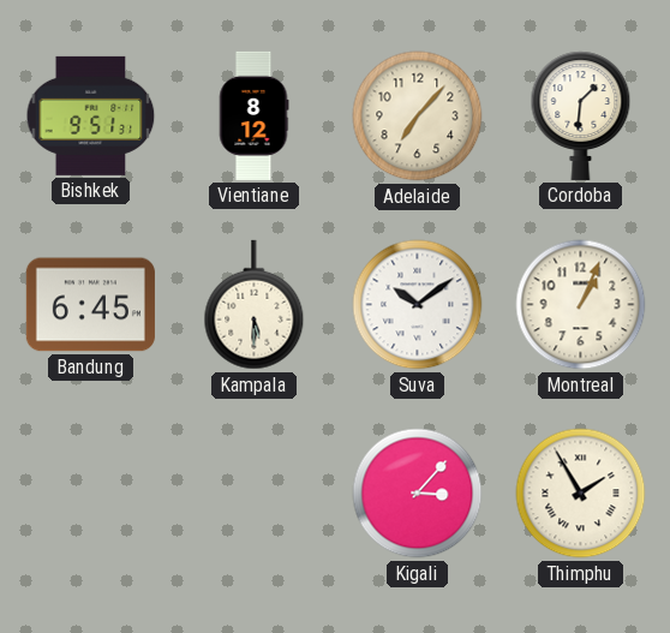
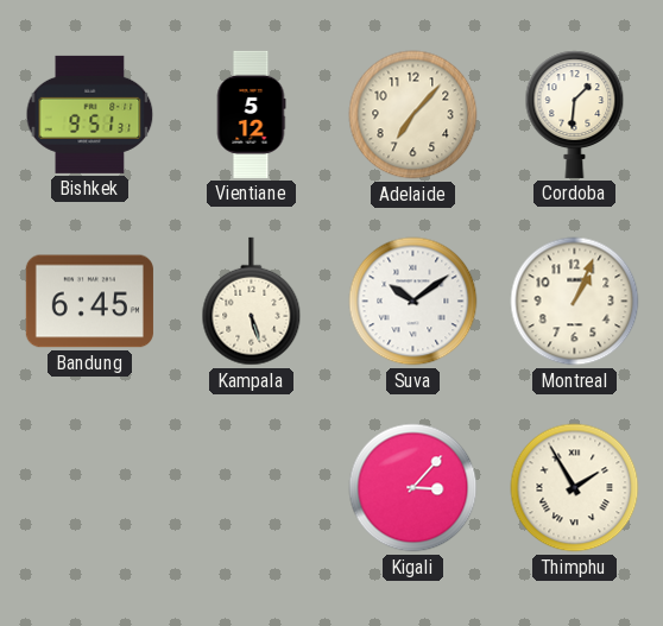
Vientiane: 8:12 -> 5:12
Kampala: 5:30 -> 5:27
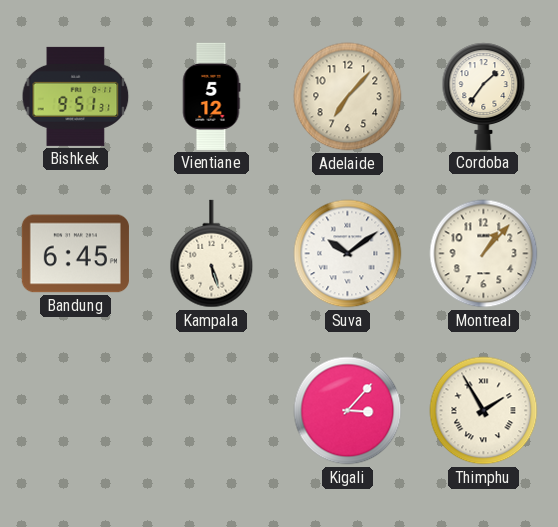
Cordoba: 1:31 -> 1:36
Montreal: 1:04 -> 1:07
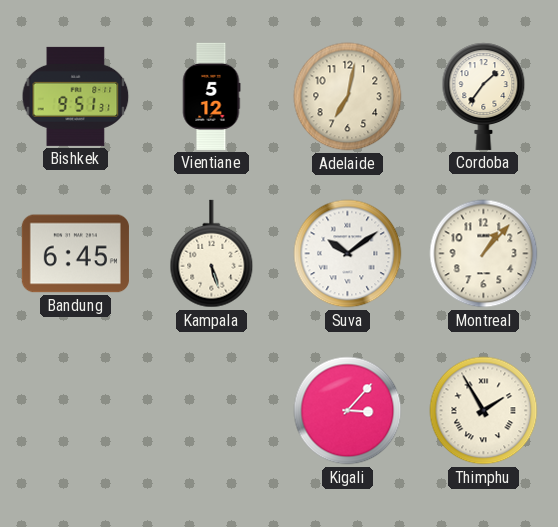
Adelaide: 7:07 -> 7:02
